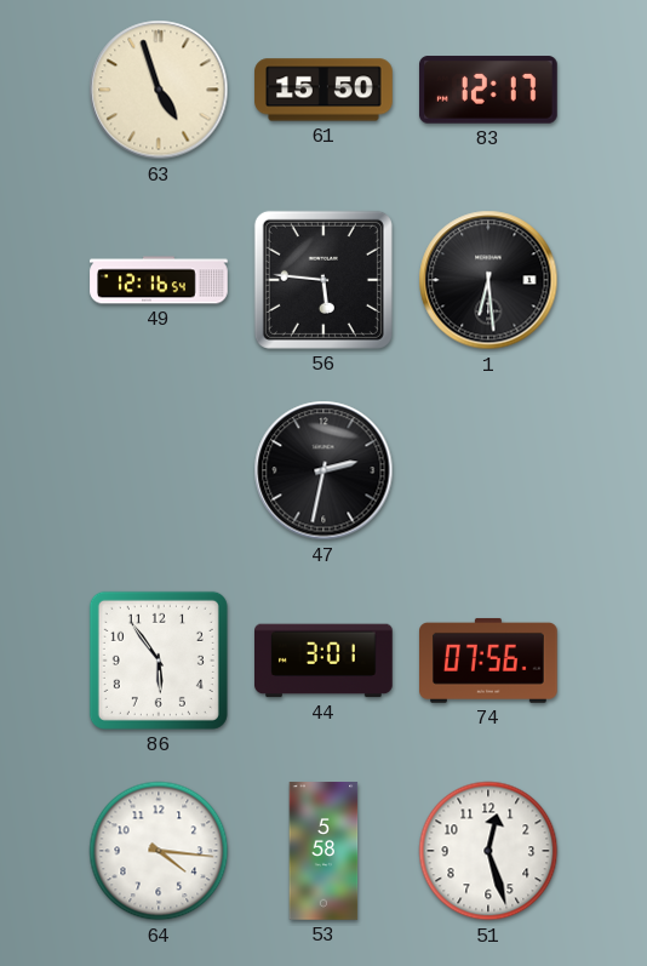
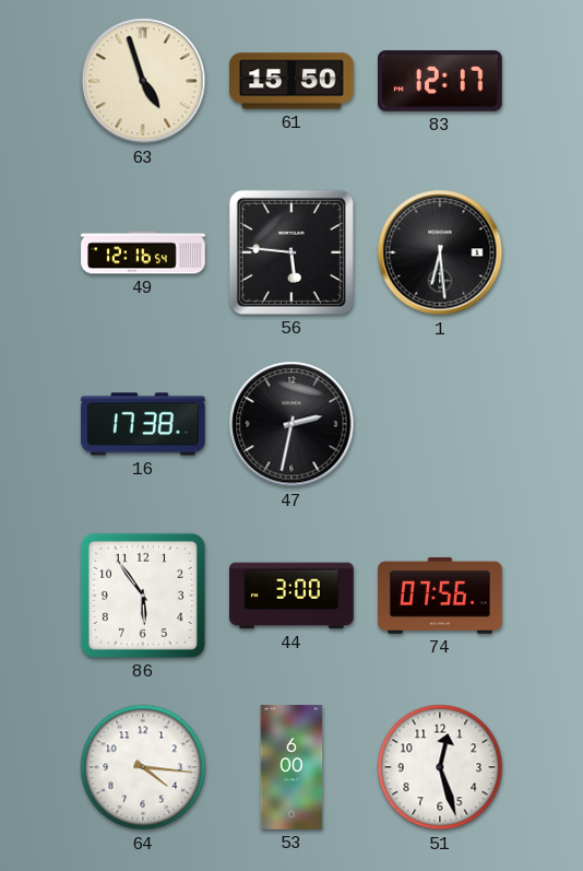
16: none -> 17:38
44: 3:01 -> 3:00
53: 5:58 -> 6:00
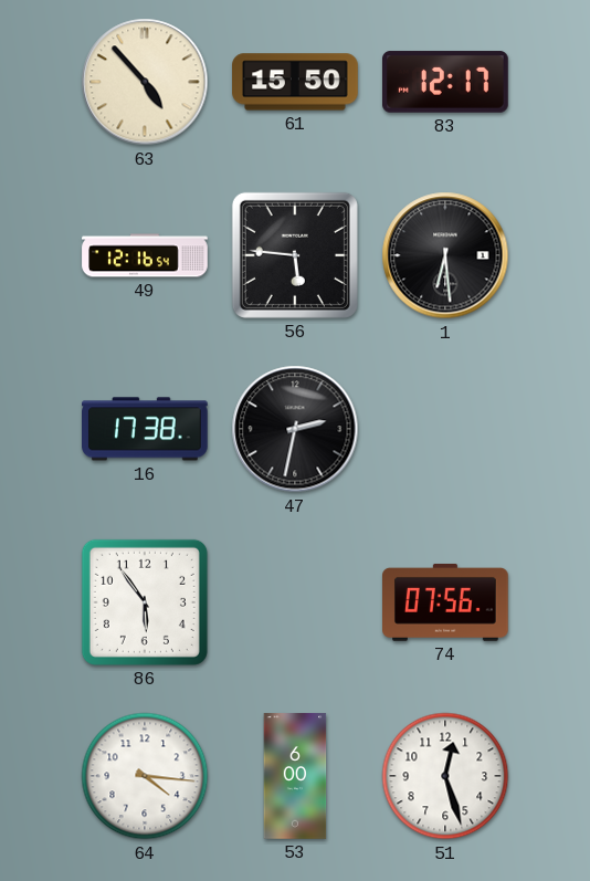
63: 4:57 -> 4:53
44: 3:00 -> none
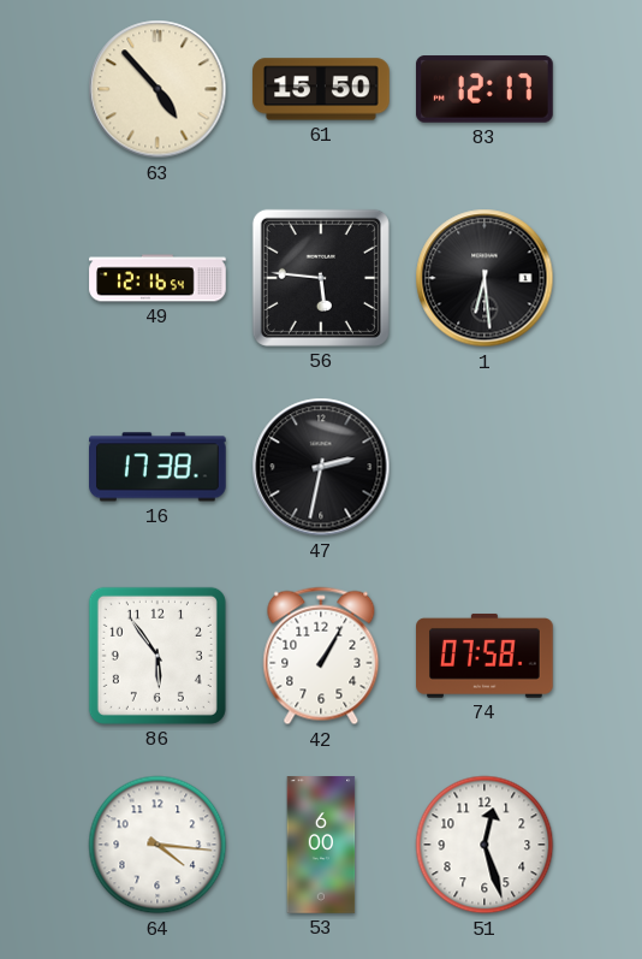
42: none -> 1:05
74: 07:56 -> 07:58
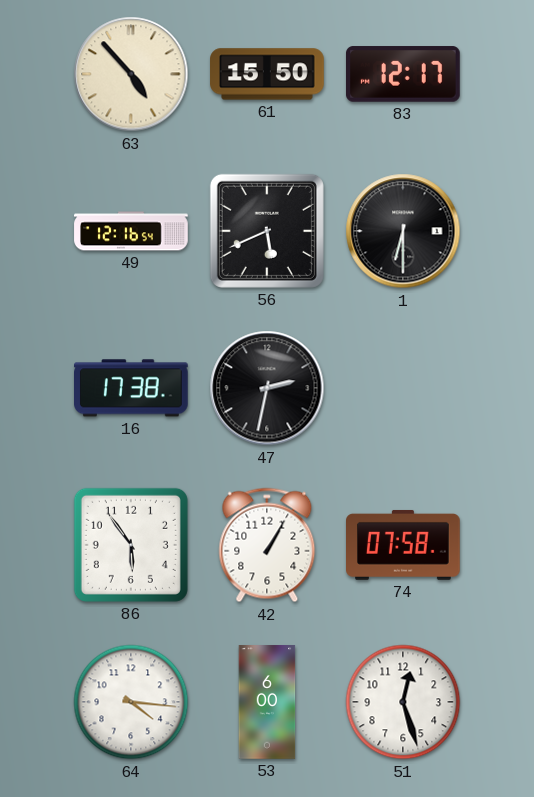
56: 5:46 -> 5:41
1: 6:29 -> 6:30
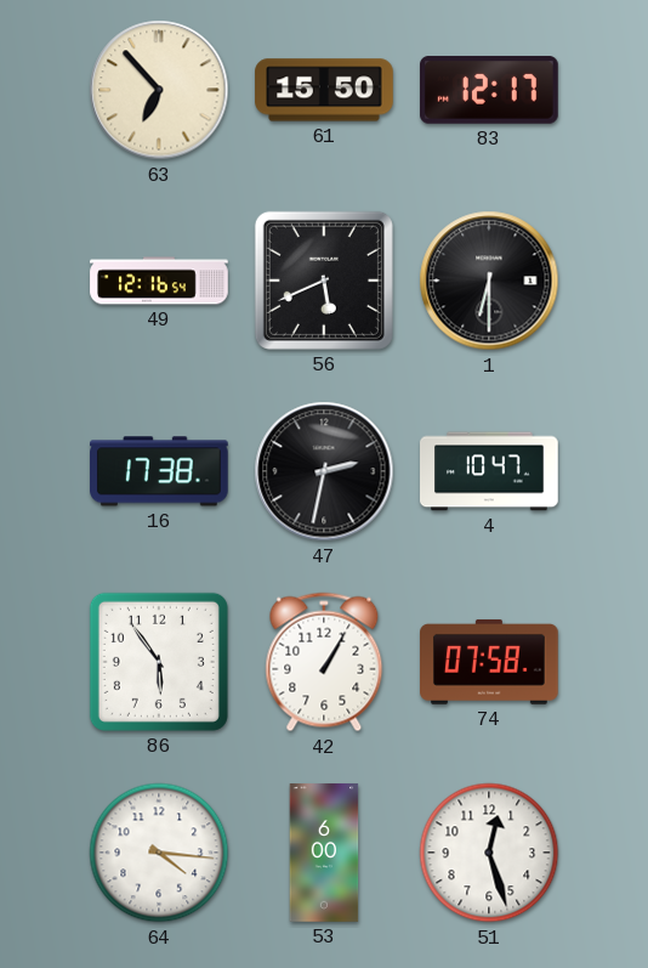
63: 4:53 -> 6:53
4: none -> 10:47
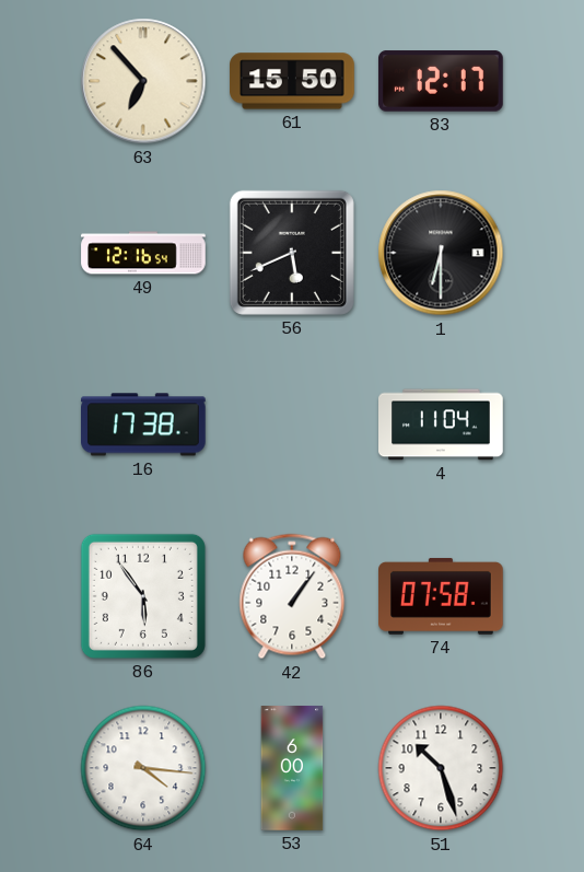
47: 2:32 -> none
4: 10:47 -> 11:04
42: 1:05 -> 1:06
51: 12:27 -> 10:27
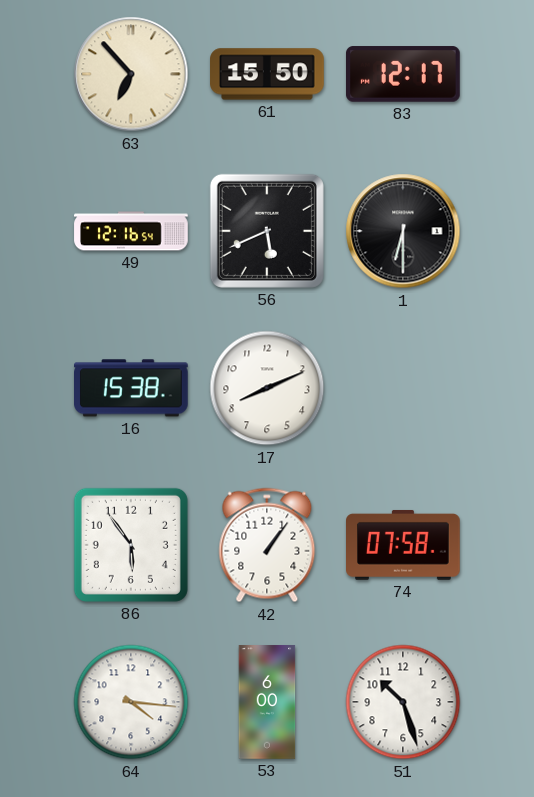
16: 17:38 -> 15:38
17: none -> 8:11
4: 11:04 -> none
